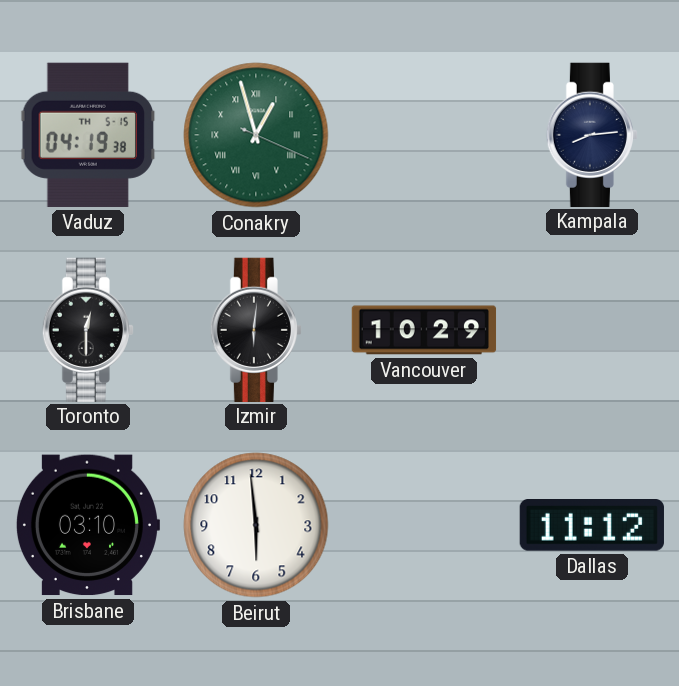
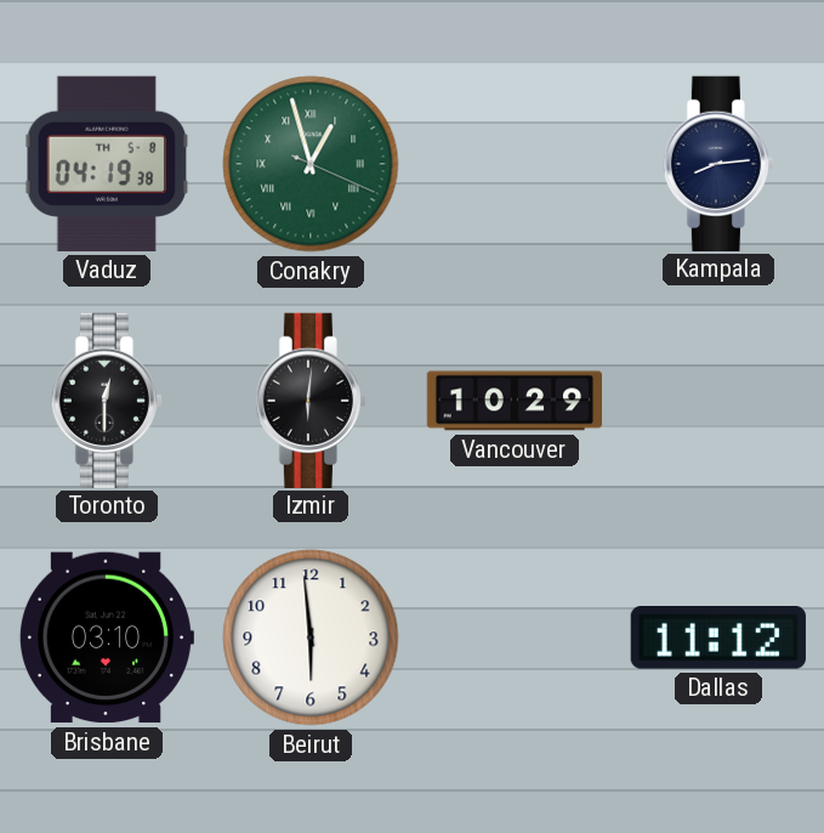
Vaduz date: TH 5-15 -> TH 5-8
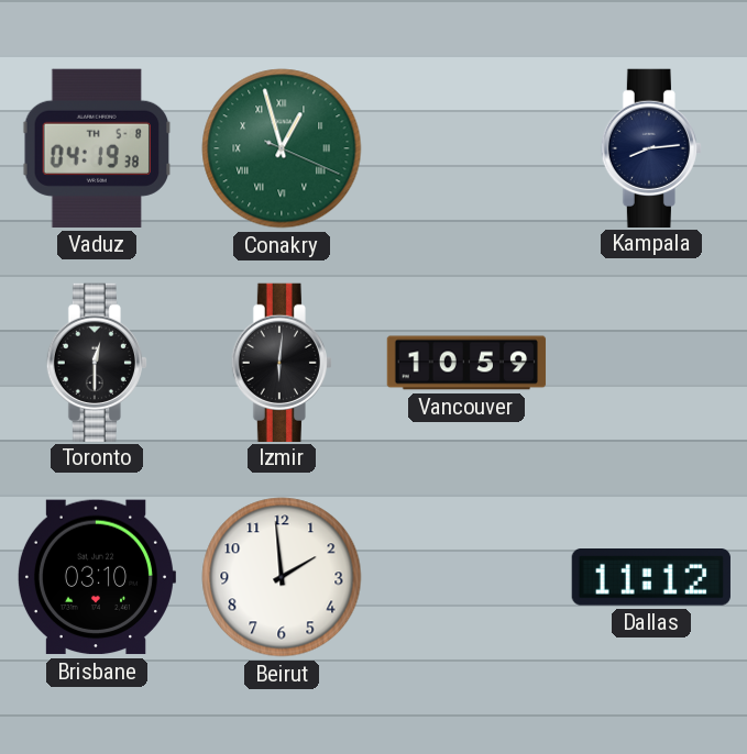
Vancouver: 10:29 -> 10:59
Beirut: 5:59 -> 1:59
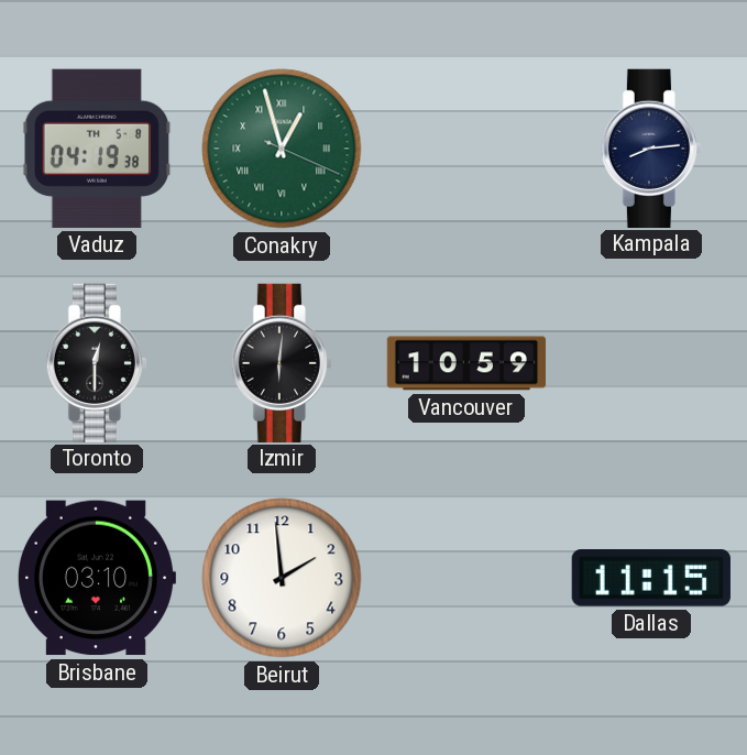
Dallas: 11:12 -> 11:15
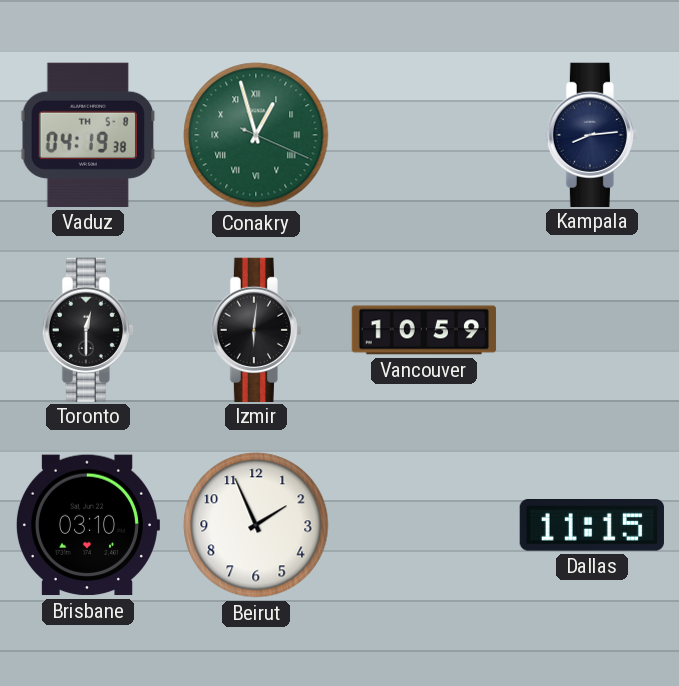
Beirut: 1:59 -> 1:56
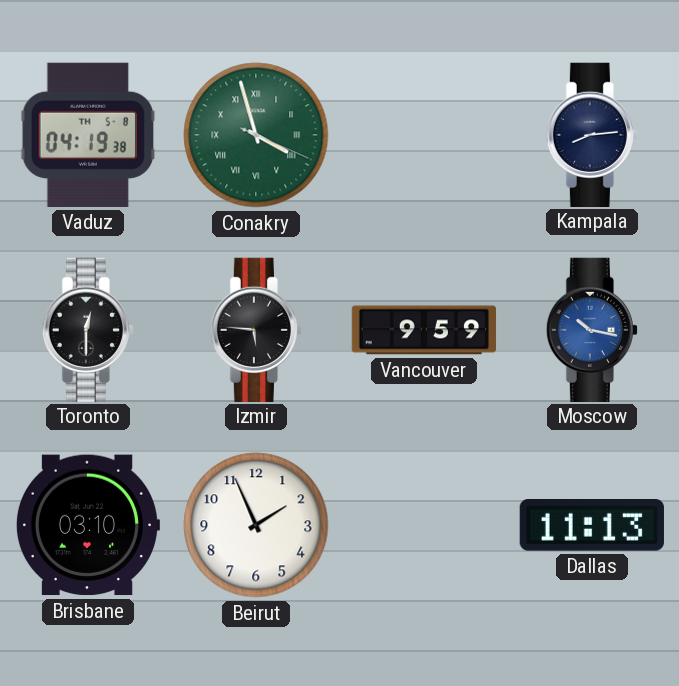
Conakry: 12:57 -> 3:57
Izmir: 6:01 -> 5:46
Vancouver: 10:59 -> 9:59
Moscow: none -> 10:17
Dallas: 11:15 -> 11:13
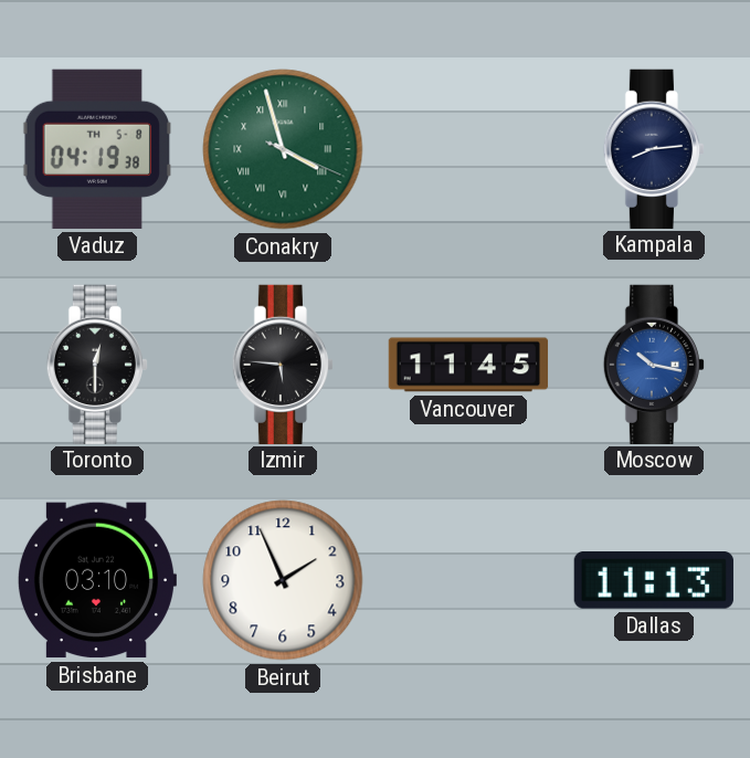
Vancouver: 9:59 -> 11:45
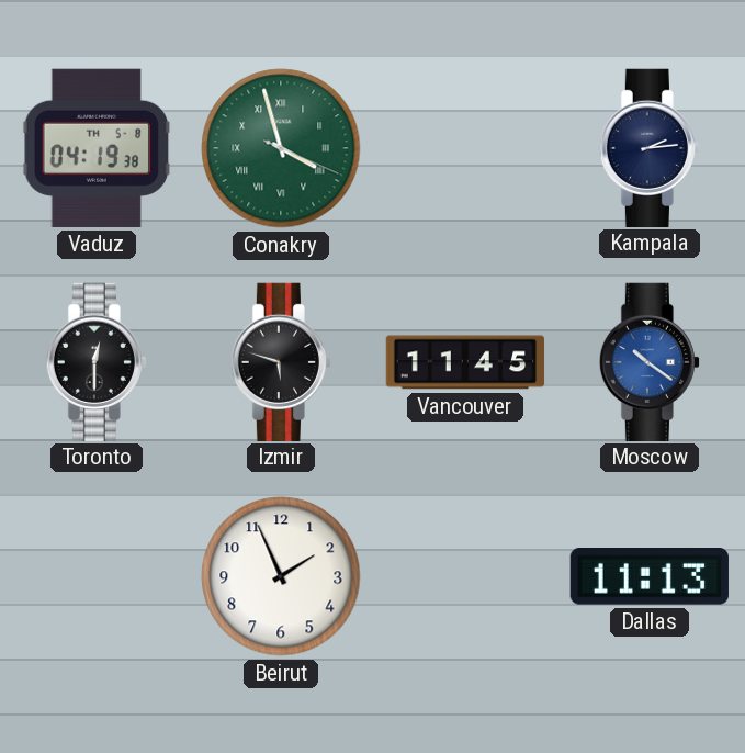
Kampala: 8:14 -> 2:14
Izmir: 5:46 -> 5:48
Moscow: 10:17 -> 10:21
Brisbane: 03:10 -> none
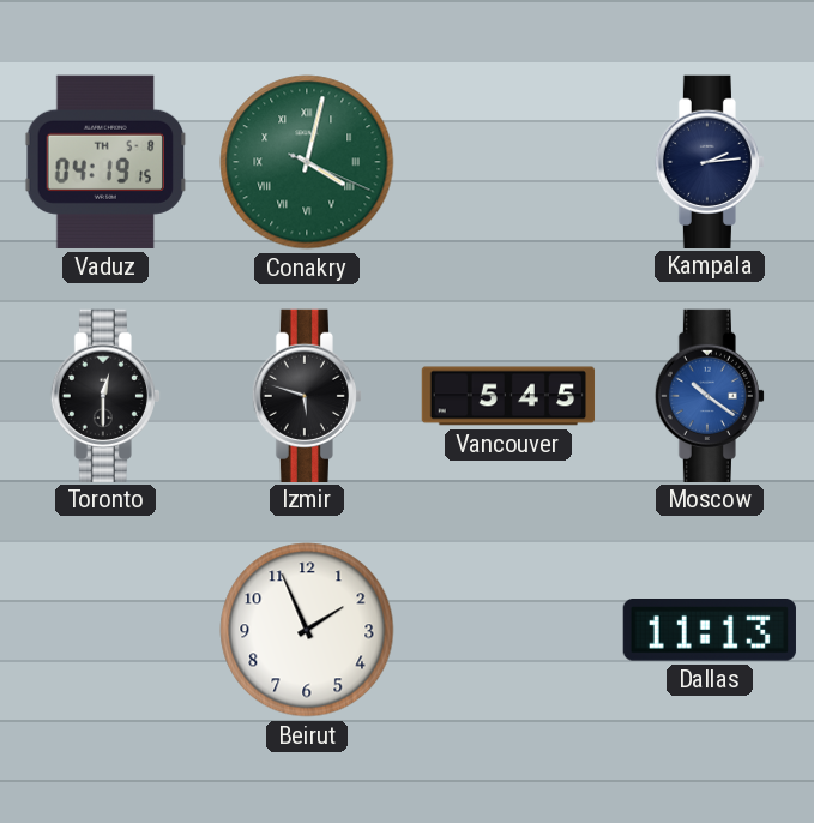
Vaduz: 04:19:38 -> 04:19:15
Conakry: 3:57 -> 4:02
Vancouver: 11:45 -> 5:45
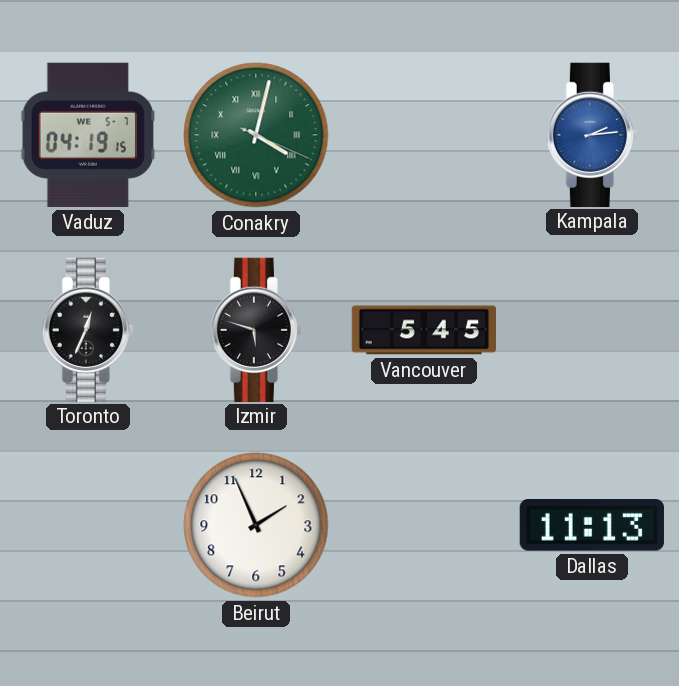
Vaduz date: TH 5-8 -> WE 5-7
Kampala dial: navy -> blue
Toronto: 12:30 -> 12:34
Moscow: 10:21 -> none
